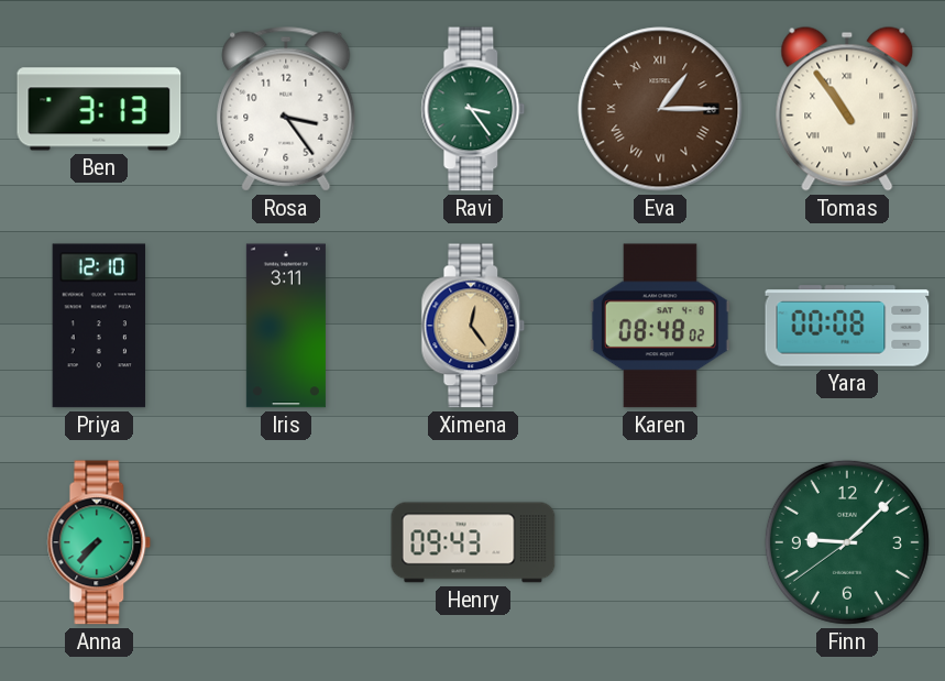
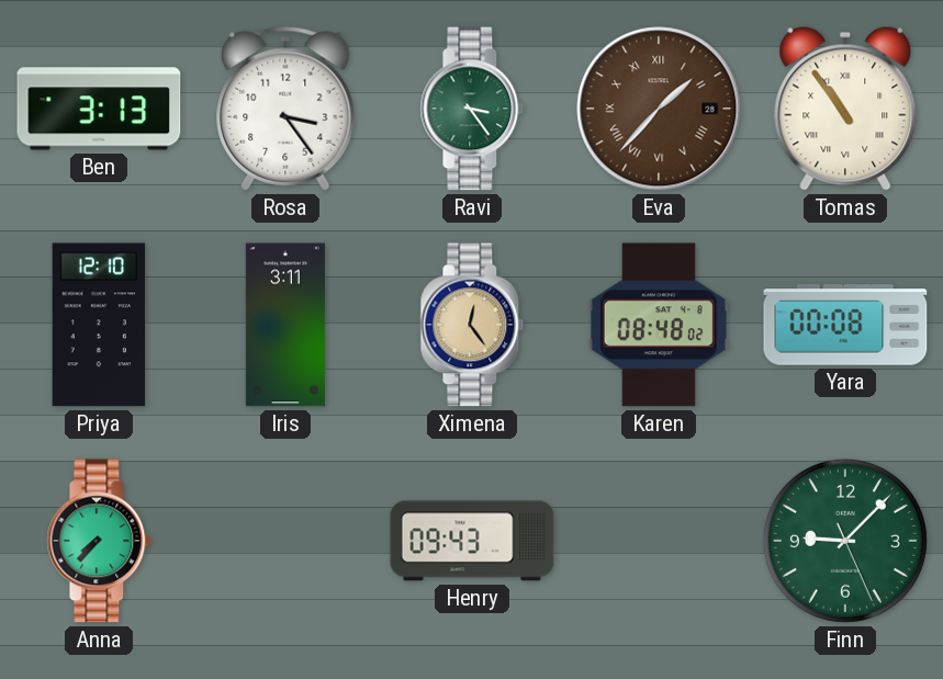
Eva: 1:15 -> 1:37
Finn: 9:07:39 -> 9:07:26
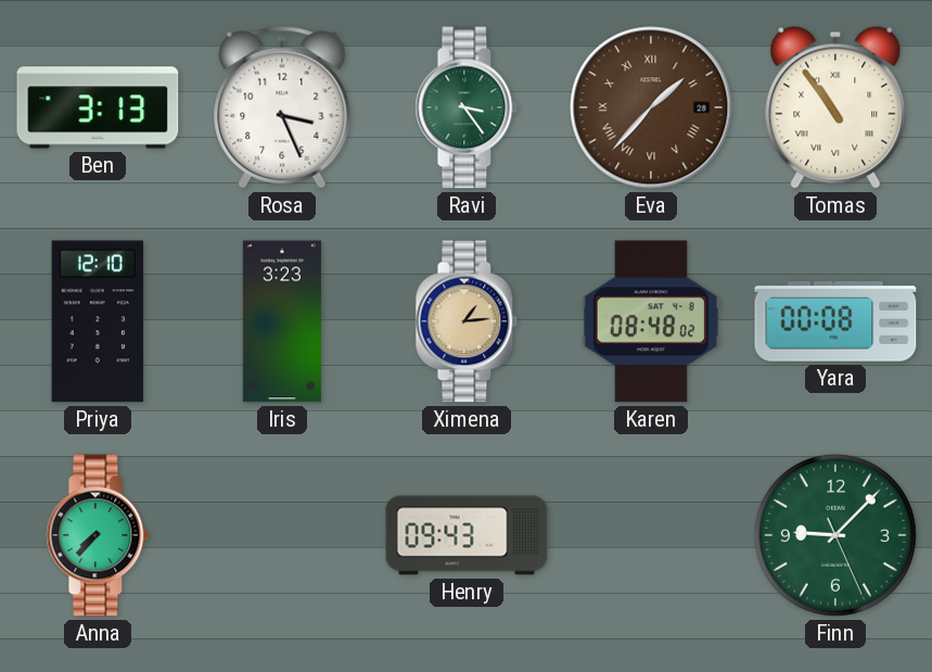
Rosa: 3:24 -> 3:26
Iris: 3:11 -> 3:23
Ximena: 12:24 -> 1:14
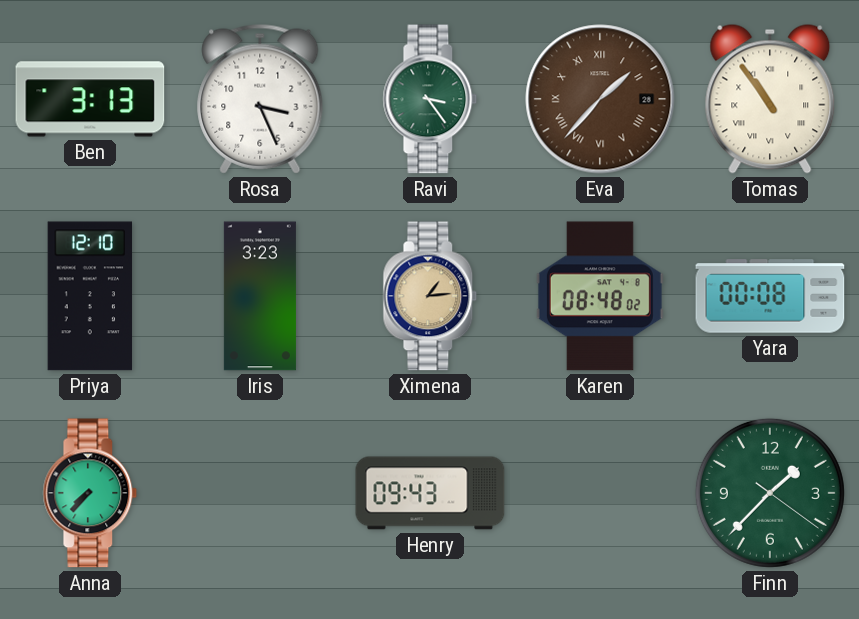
Finn: 9:07 -> 1:37
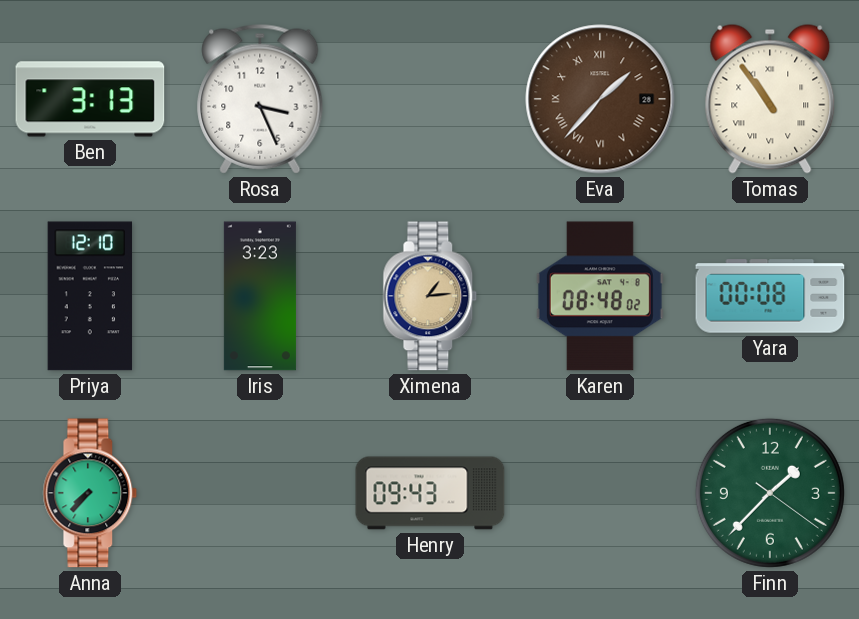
Ravi: 3:24 -> none
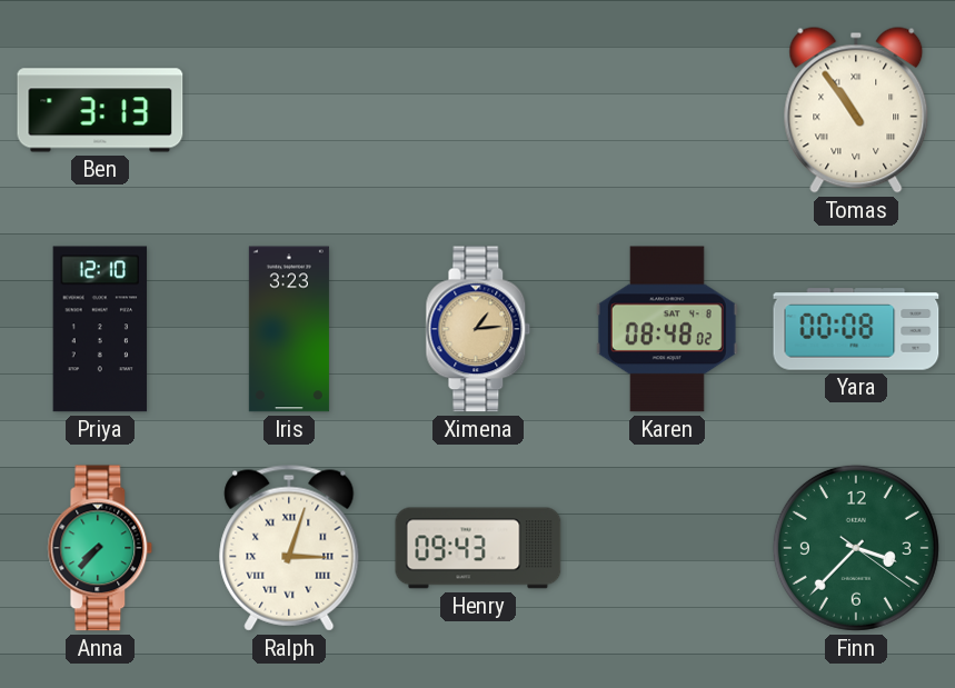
Rosa: 3:26 -> none
Eva: 1:37 -> none
Ralph: none -> 3:03
Finn: 1:37 -> 3:37
